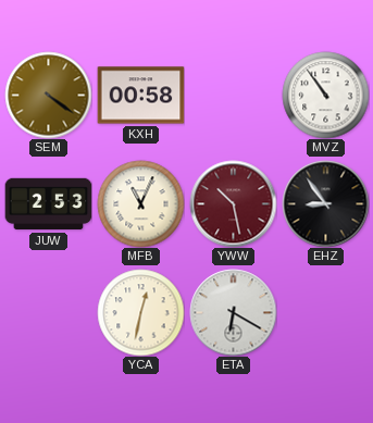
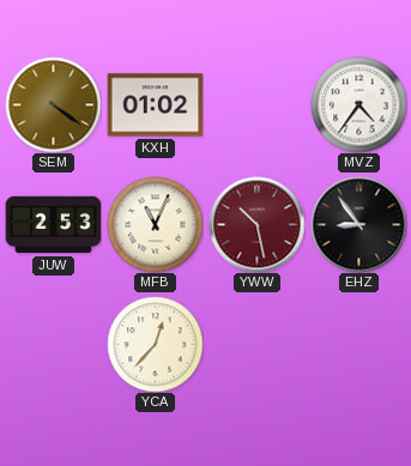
KXH: 00:58 -> 01:02
MVZ: 10:54 -> 4:36
YCA: 12:32 -> 12:37
ETA: 6:20 -> none
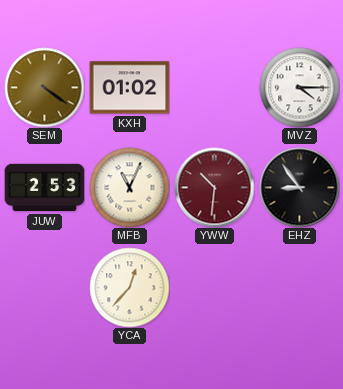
MVZ: 4:36 -> 4:15
YWW: 10:28 -> 10:31
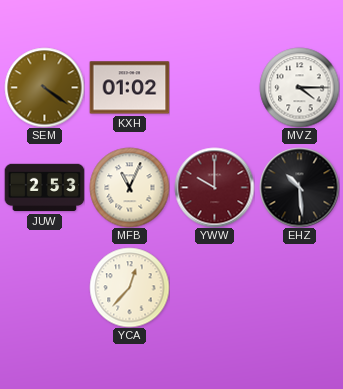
YWW: 10:31 -> 10:00
EHZ: 8:54 -> 10:29
